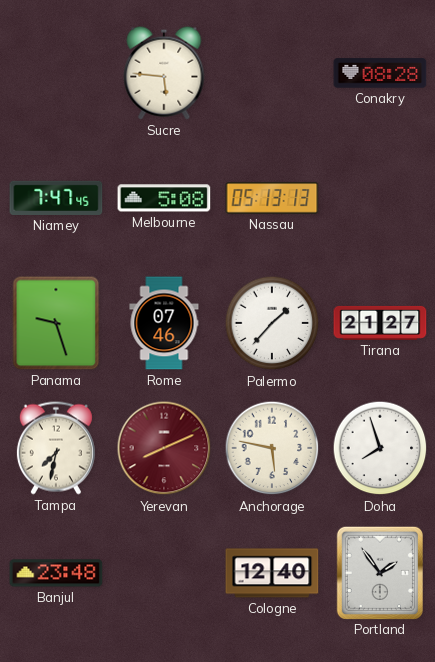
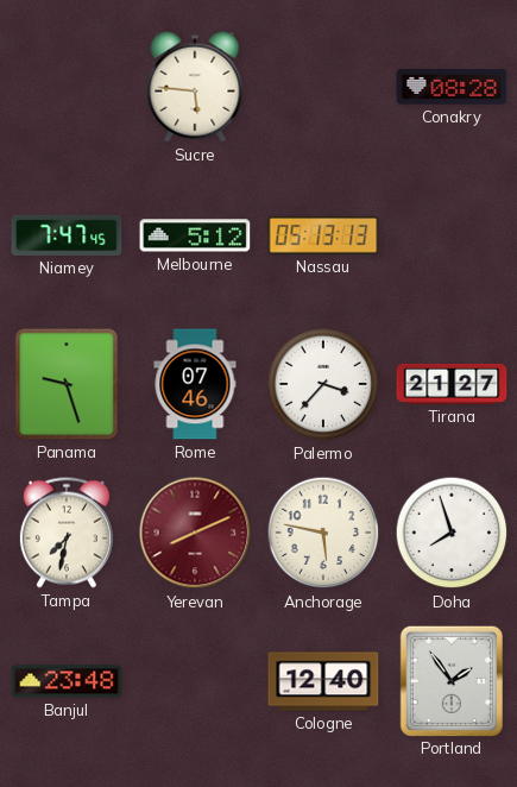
Melbourne: 5:08 -> 5:12
Palermo: 1:37 -> 3:37
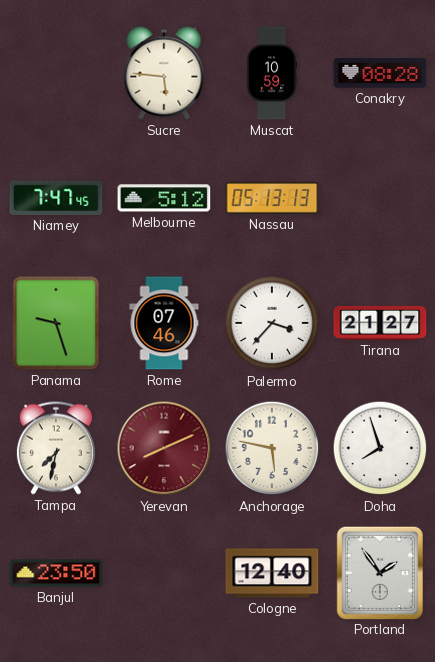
Muscat: none -> 10:59
Banjul: 23:48 -> 23:50
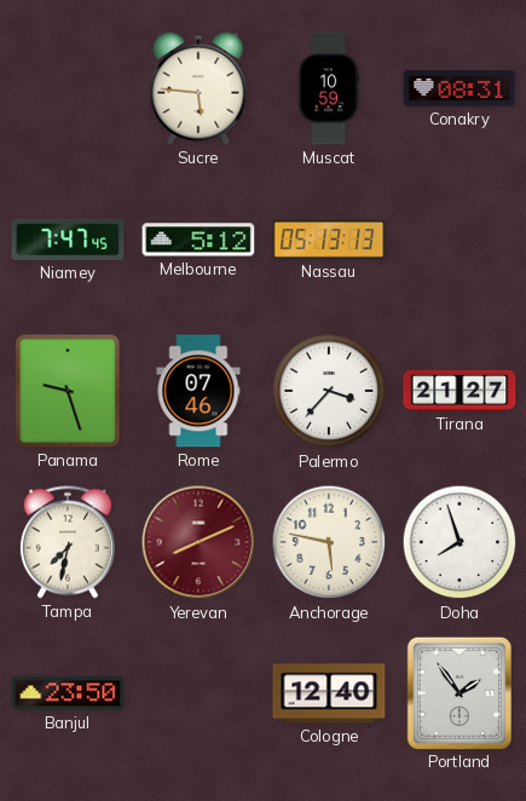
Conakry: 08:28 -> 08:31
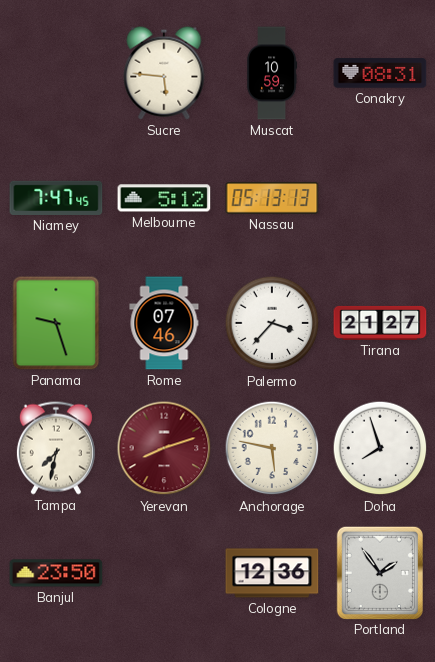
Yerevan: 8:11 -> 8:12
Cologne: 12:40 -> 12:36
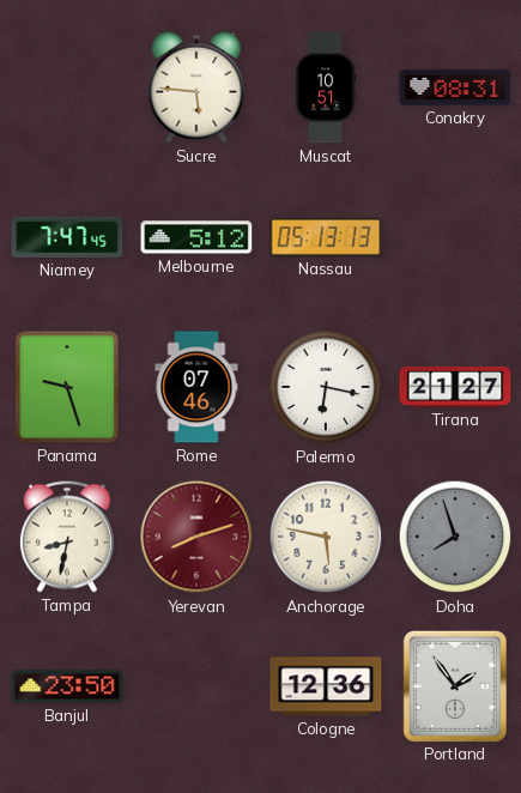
Muscat: 10:59 -> 10:51
Palermo: 3:37 -> 6:17
Tampa: 7:32 -> 8:32
Doha dial: white -> grey
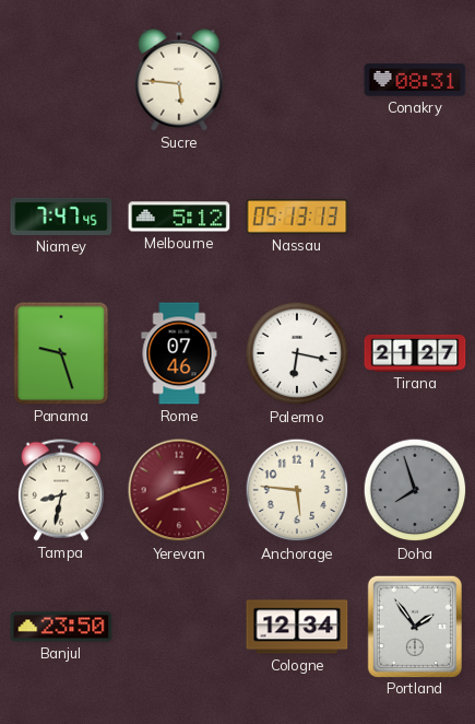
Muscat: 10:51 -> none
Anchorage: 5:47 -> 5:46
Cologne: 12:36 -> 12:34
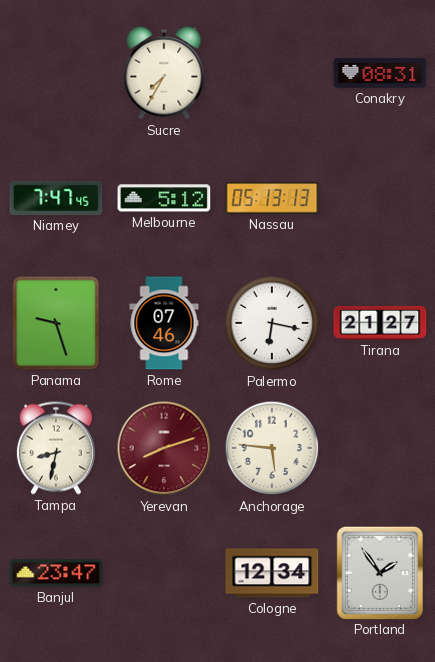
Sucre: 5:46 -> 7:35
Doha: 7:57 -> none
Banjul: 23:50 -> 23:47
